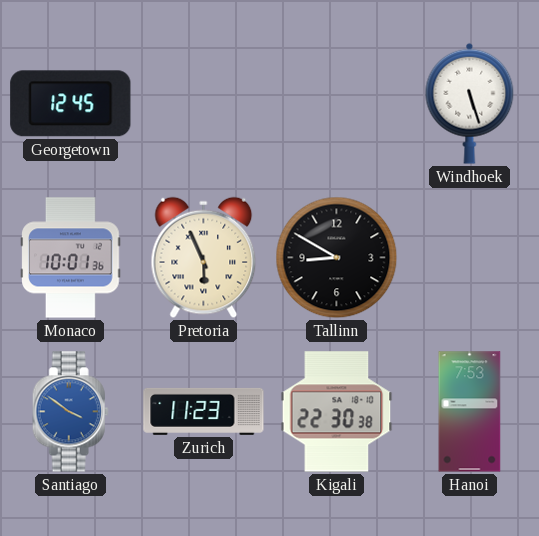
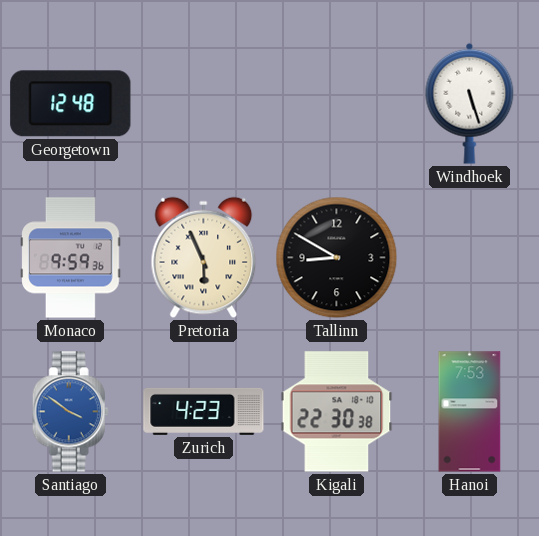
Georgetown: 12:45 -> 12:48
Monaco: 10:01 -> 9:59
Zurich: 11:23 -> 4:23
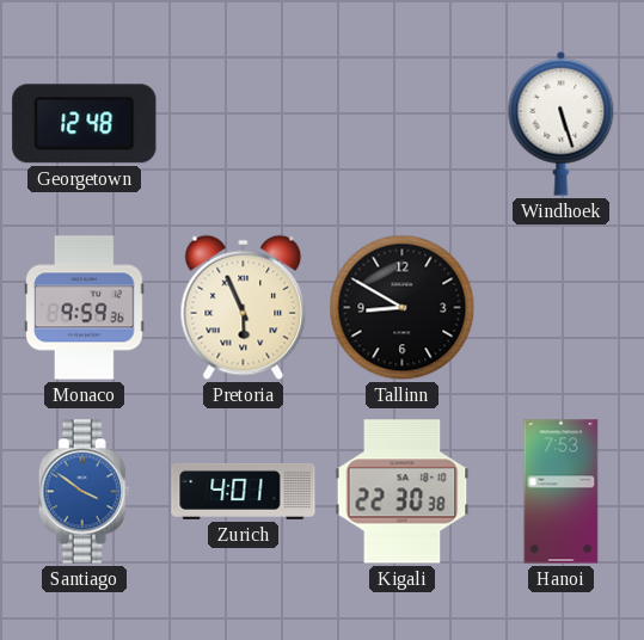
Zurich: 4:23 -> 4:01
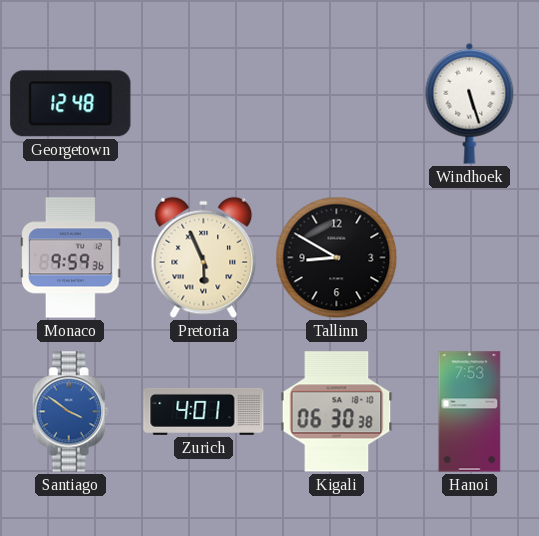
Kigali: 22:30 -> 06:30
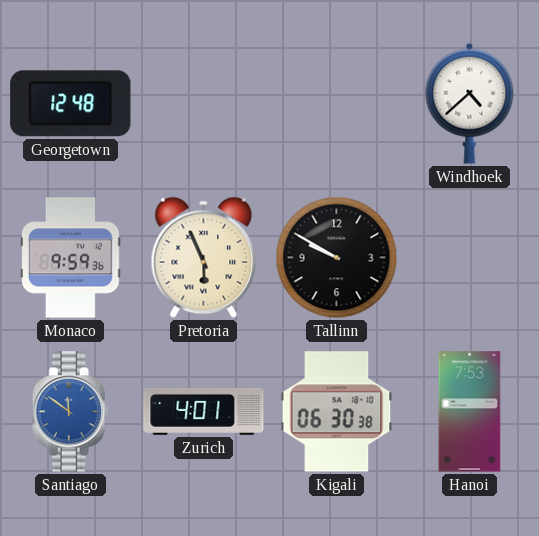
Windhoek: 5:27 -> 4:38
Tallinn: 8:50 -> 9:50
Santiago: 3:51 -> 11:51
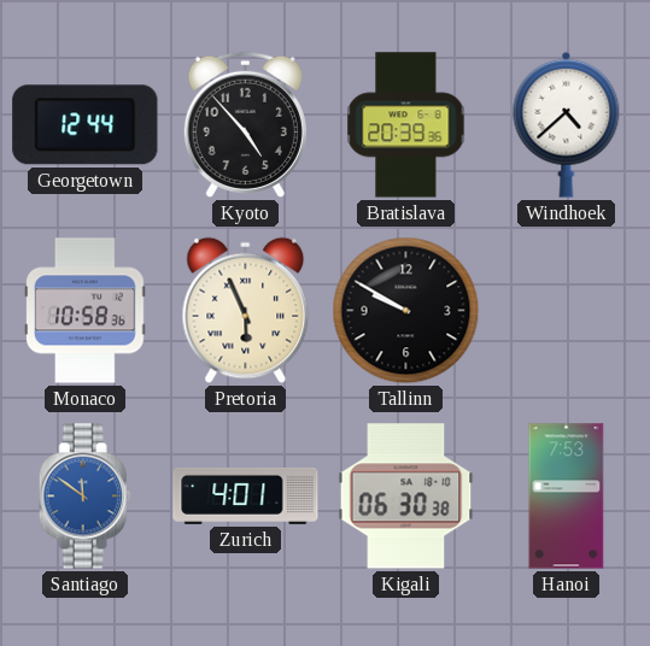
Georgetown: 12:48 -> 12:44
Kyoto: none -> 4:53
Bratislava: none -> 20:39
Monaco: 9:59 -> 10:58
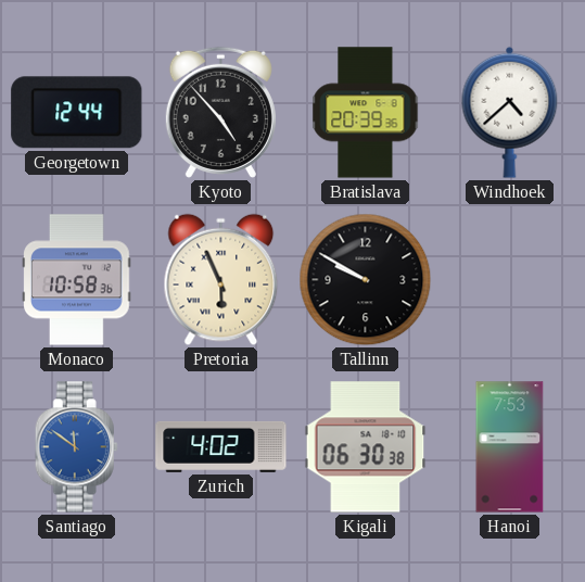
Zurich: 4:01 -> 4:02
